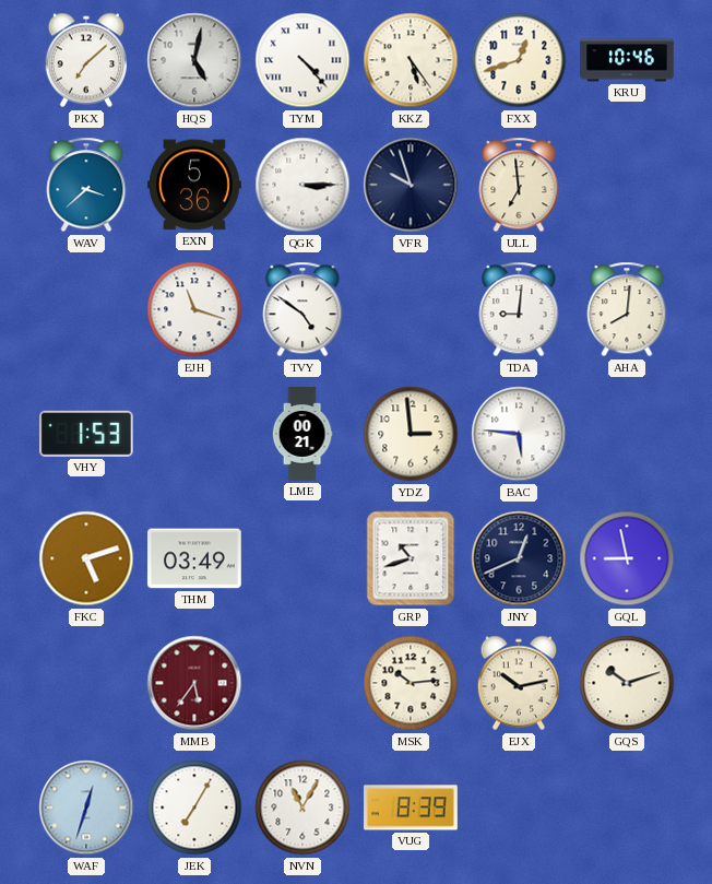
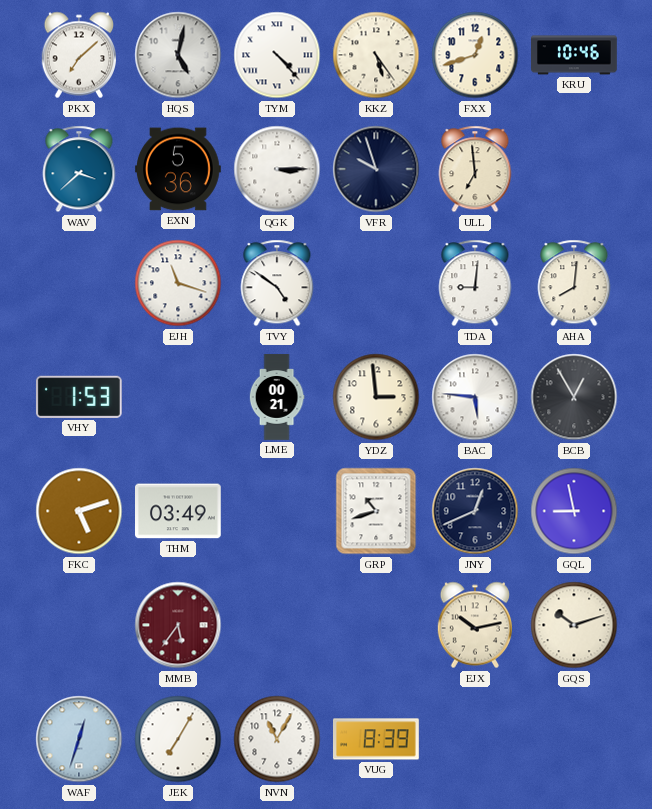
BCB: none -> 12:55
MSK: 10:14 -> none
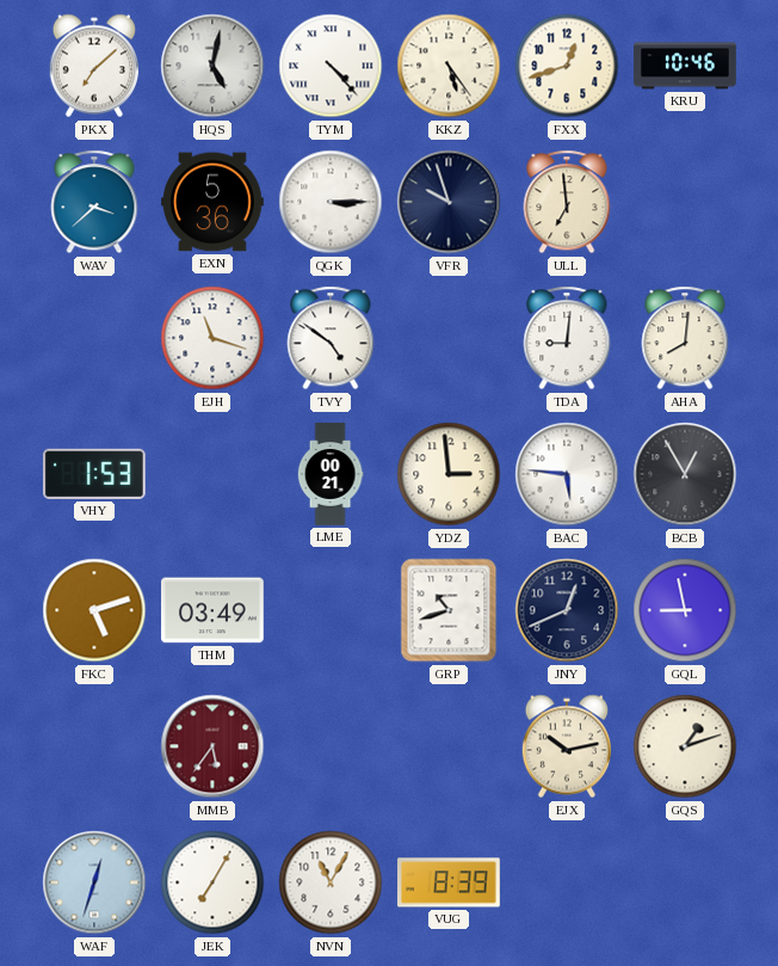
GQS: 10:12 -> 1:12
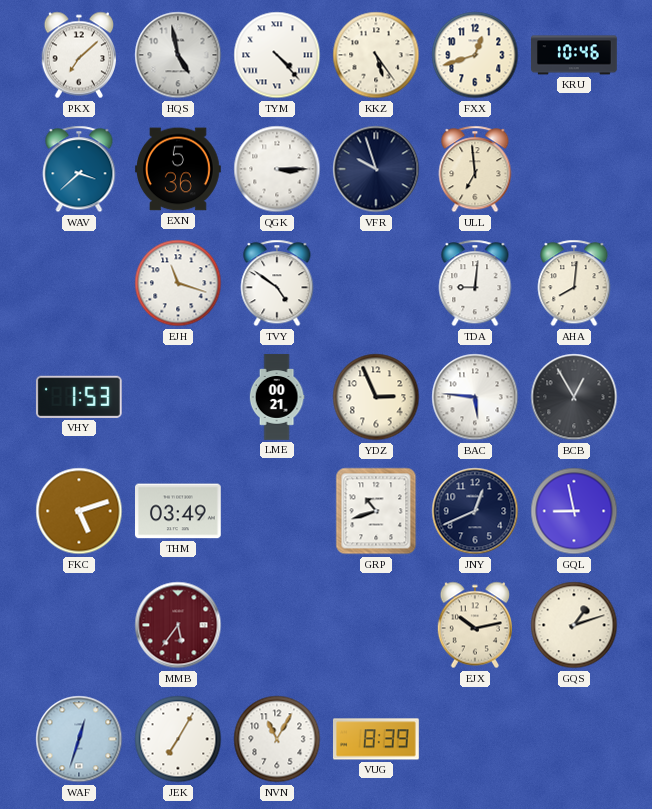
HQS: 5:02 -> 4:58
YDZ: 2:59 -> 2:56
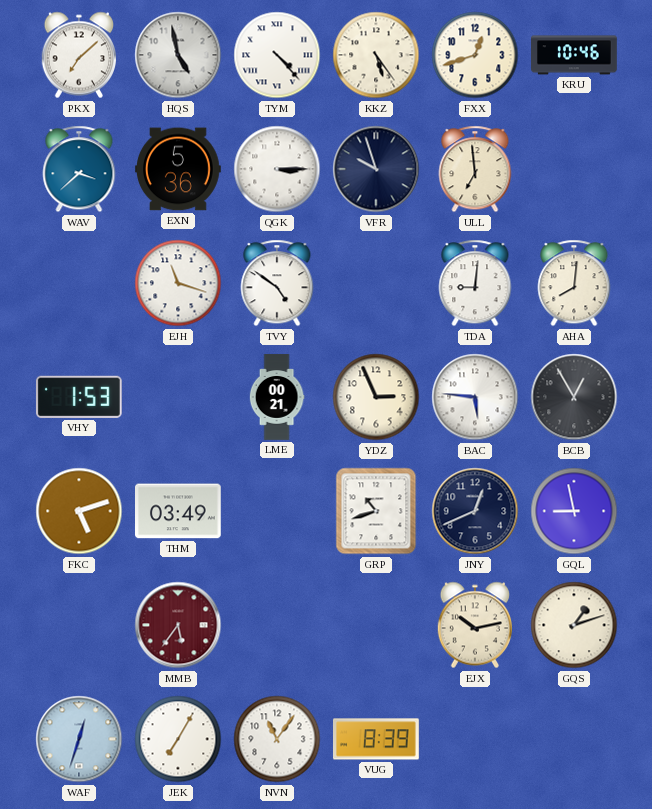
NVN: 11:05 -> 11:06
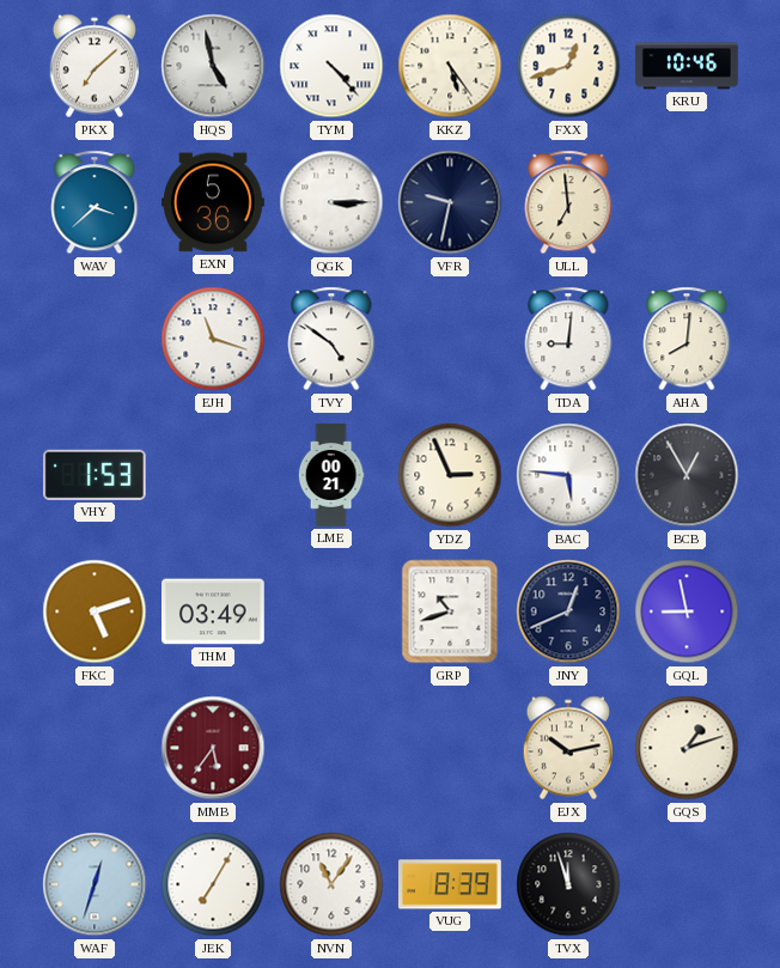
VFR: 9:57 -> 9:32
TVX: none -> 11:57
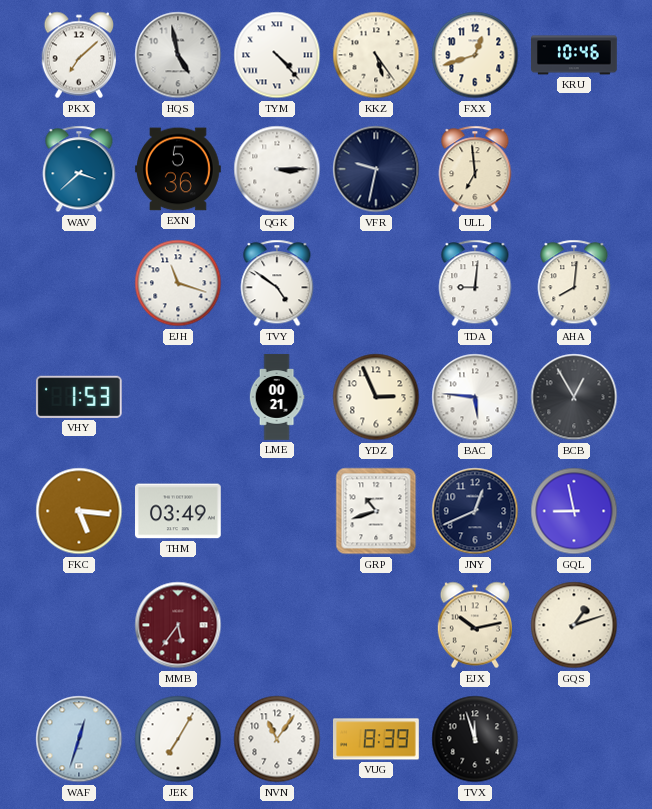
FKC: 5:12 -> 5:16
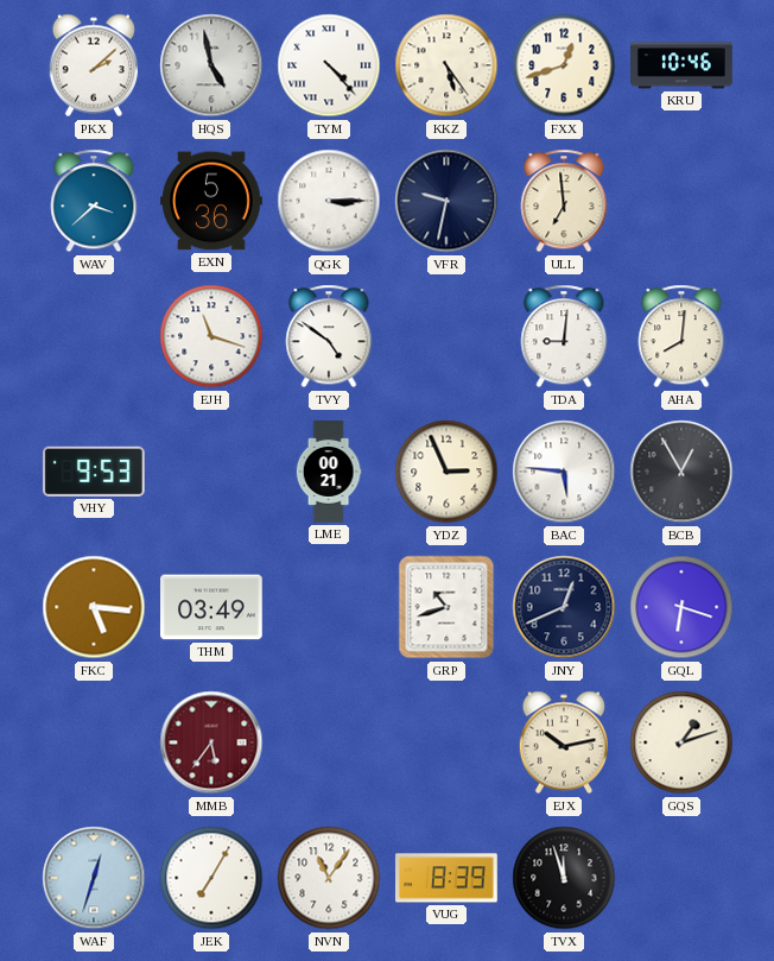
PKX: 7:08 -> 2:08
VHY: 1:53 -> 9:53
GQL: 8:58 -> 6:18
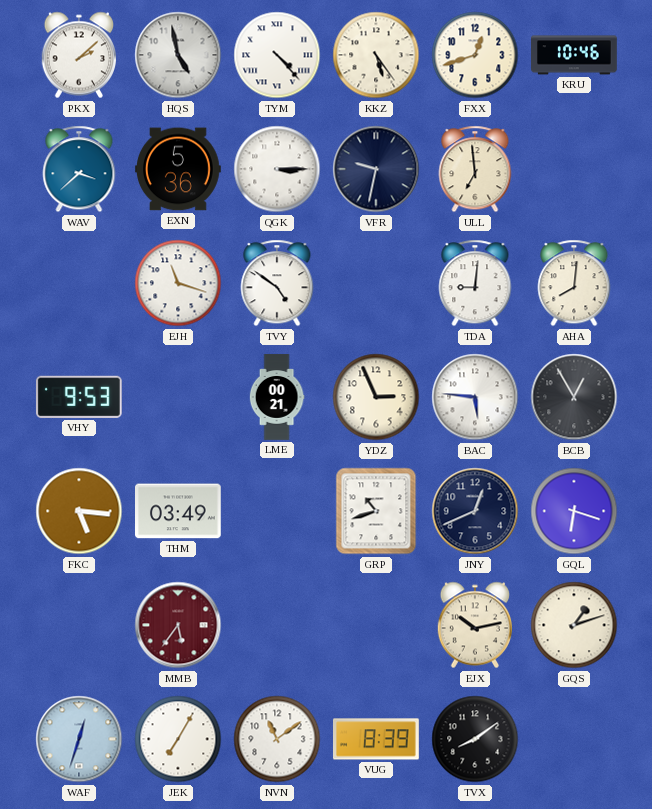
NVN: 11:06 -> 11:09
TVX: 11:57 -> 8:09
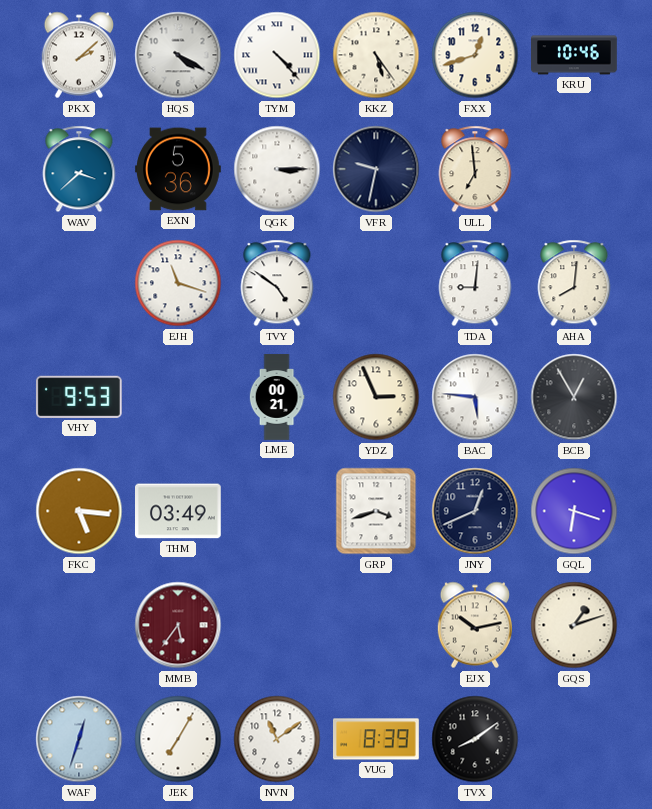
HQS: 4:58 -> 4:20
GRP: 10:42 -> 3:42
